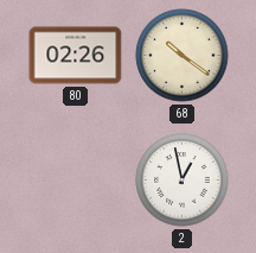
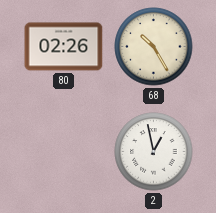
68: 10:21 -> 10:25
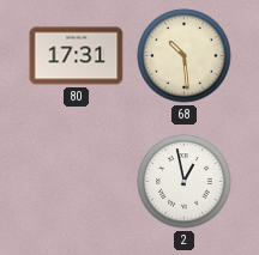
80: 02:26 -> 17:31
68: 10:25 -> 10:29
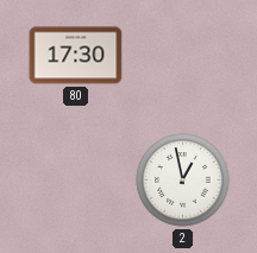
80: 17:31 -> 17:30
68: 10:29 -> none
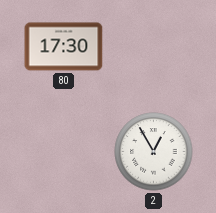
2: 12:58 -> 12:55
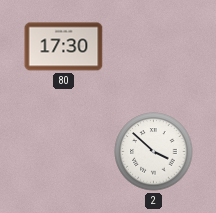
2: 12:55 -> 3:52
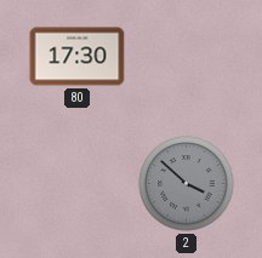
2 dial: white -> grey
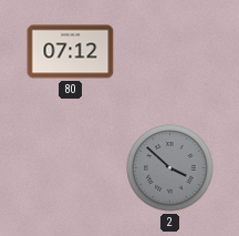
80: 17:30 -> 07:12
